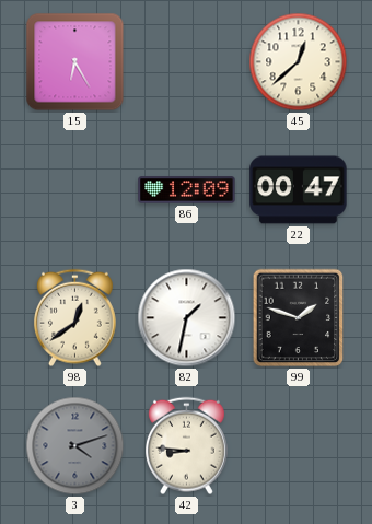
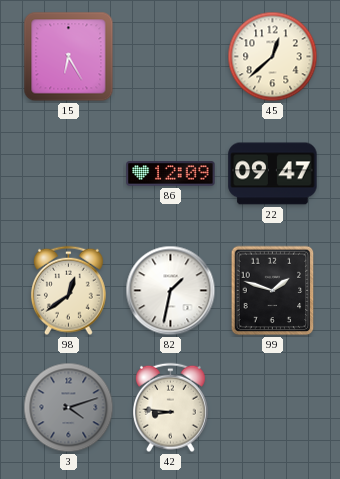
22: 00:47 -> 09:47
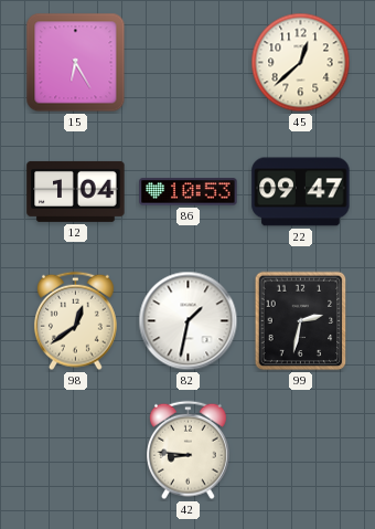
12: none -> 1:04
86: 12:09 -> 10:53
99: 1:48 -> 2:32
3: 4:12 -> none
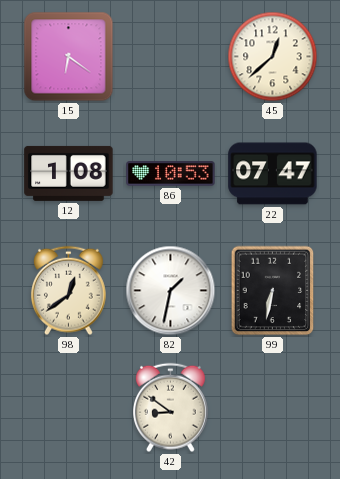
15: 6:25 -> 6:21
12: 1:04 -> 1:08
22: 09:47 -> 07:47
99: 2:32 -> 6:32
42: 8:46 -> 8:51
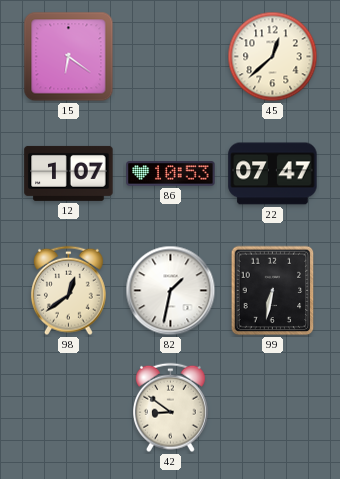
12: 1:08 -> 1:07
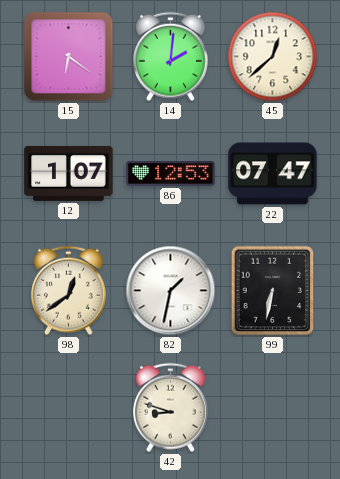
14: none -> 2:01
86: 10:53 -> 12:53
42: 8:51 -> 8:48
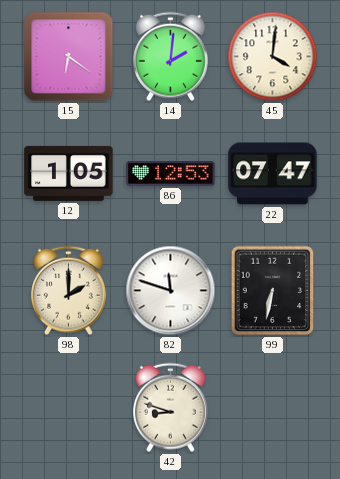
45: 12:38 -> 4:01
12: 1:07 -> 1:05
98: 12:39 -> 2:00
82: 1:32 -> 11:48
